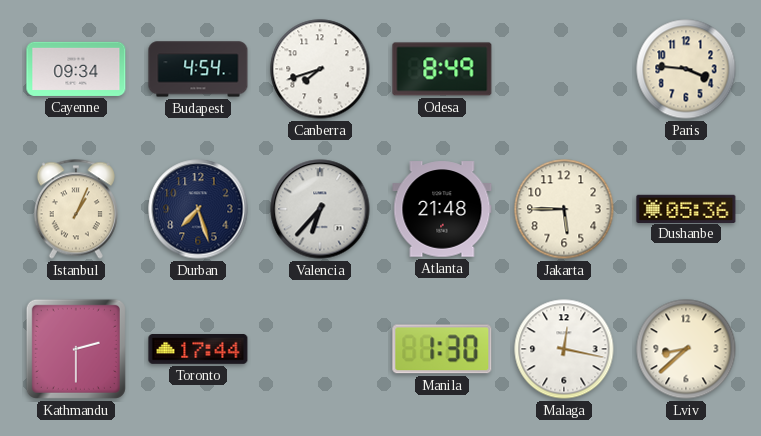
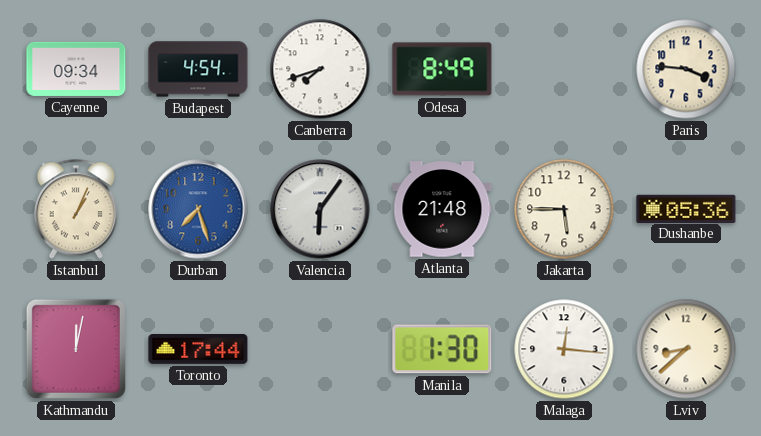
Durban dial: navy -> blue
Valencia: 6:37 -> 6:06
Kathmandu: 2:30 -> 12:02
Malaga: 12:17 -> 12:16
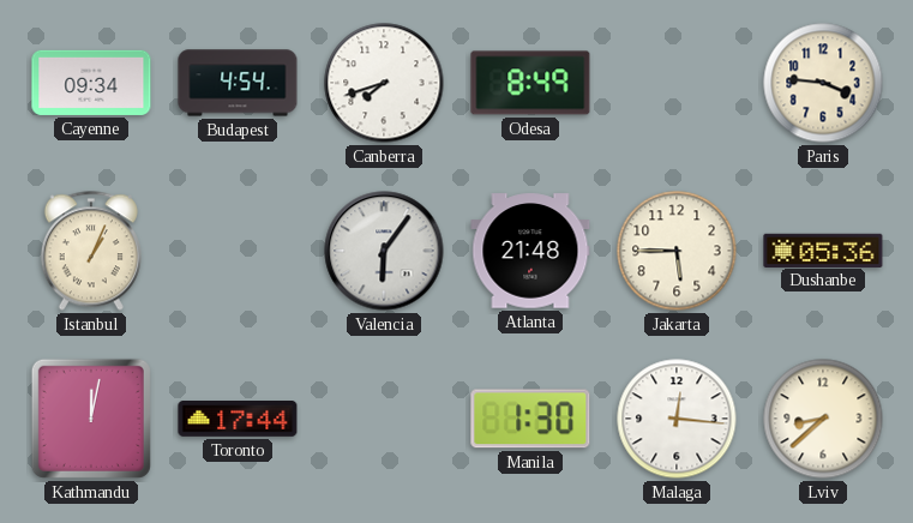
Durban: 7:27 -> none
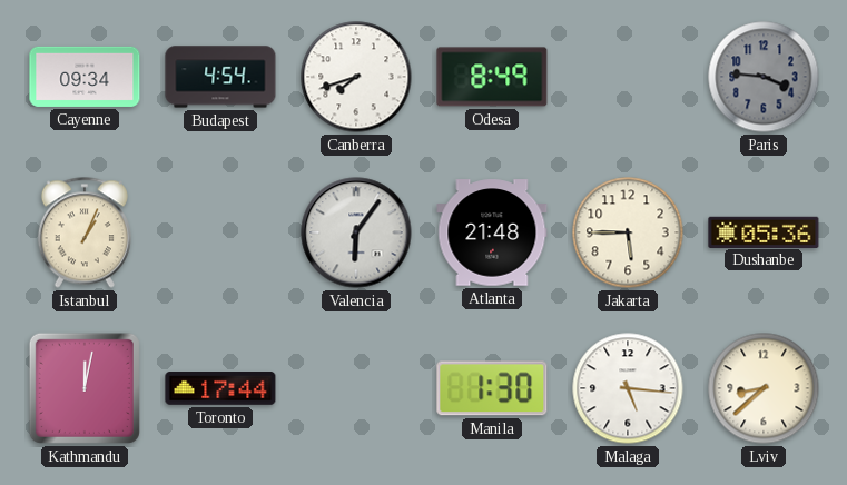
Paris dial: cream -> grey
Malaga: 12:16 -> 5:16
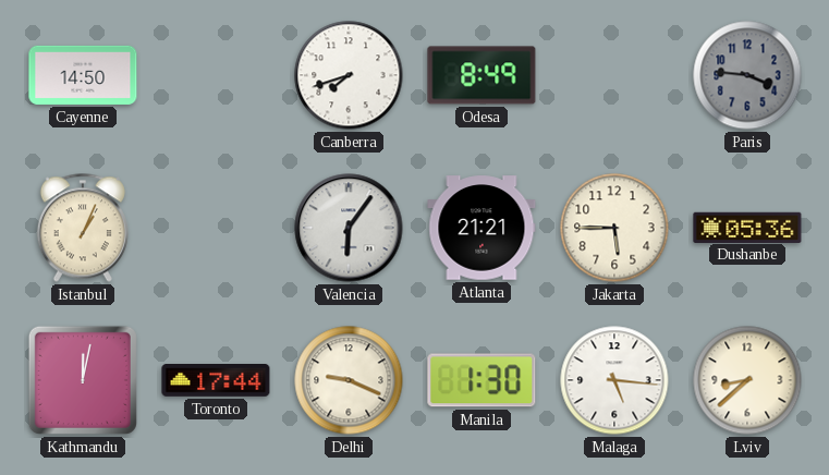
Cayenne: 09:34 -> 14:50
Budapest: 4:54 -> none
Atlanta: 21:48 -> 21:21
Delhi: none -> 9:19
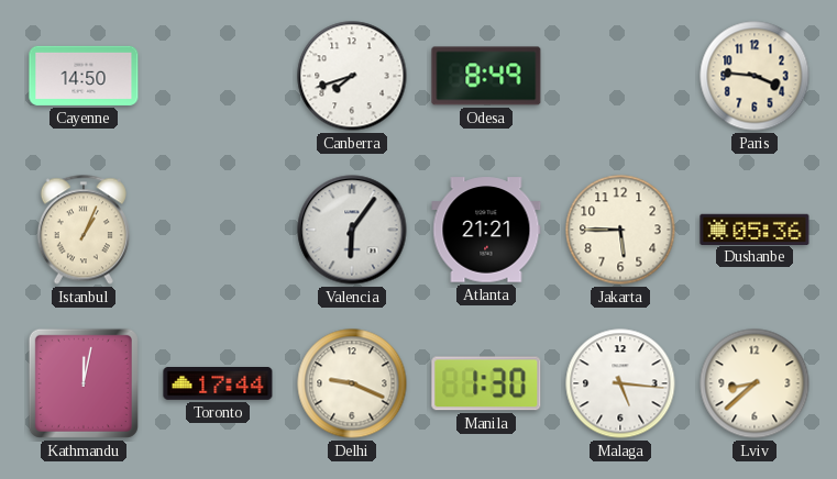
Paris dial: grey -> cream
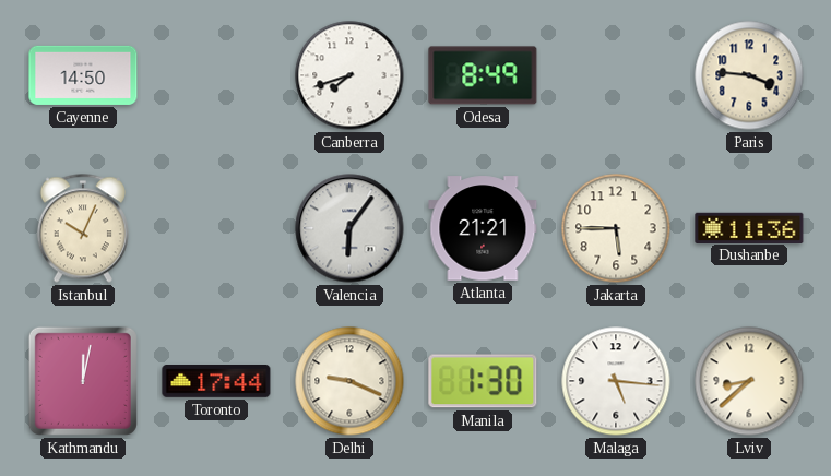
Istanbul: 1:04 -> 10:04
Dushanbe: 05:36 -> 11:36
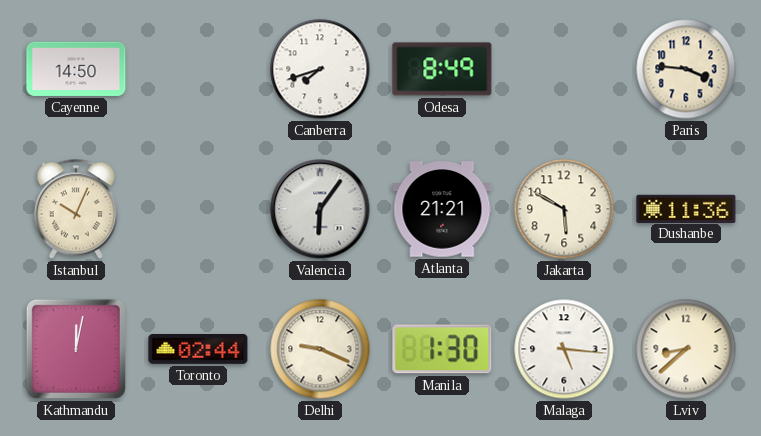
Jakarta: 5:45 -> 5:50
Toronto: 17:44 -> 02:44
